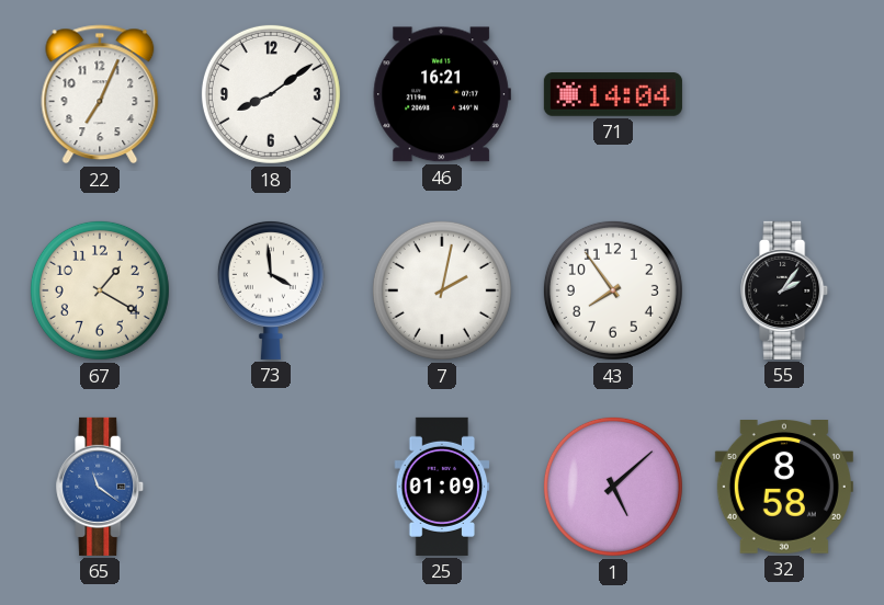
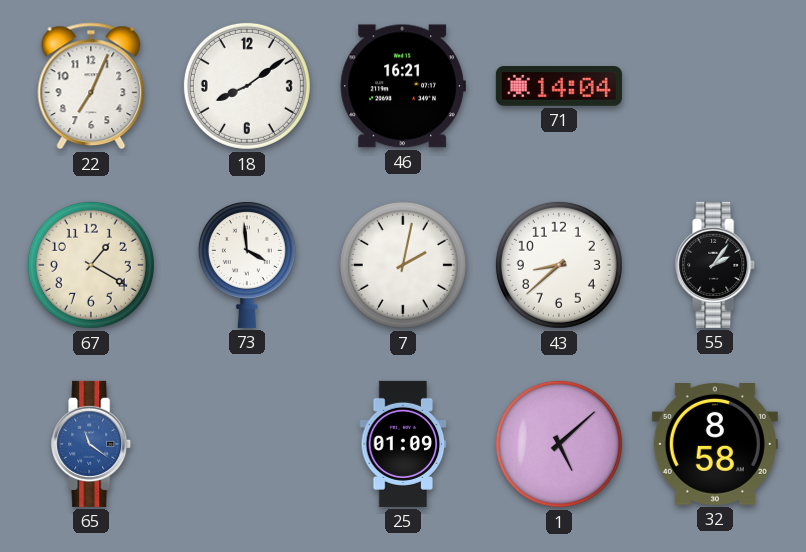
43: 7:54 -> 8:38
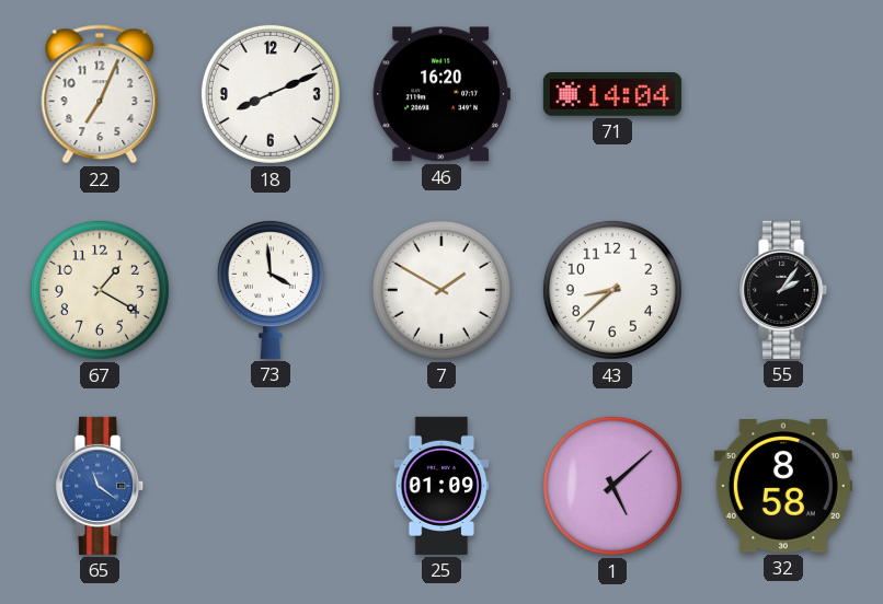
18: 8:09 -> 8:11
46: 16:21 -> 16:20
7: 2:02 -> 1:50
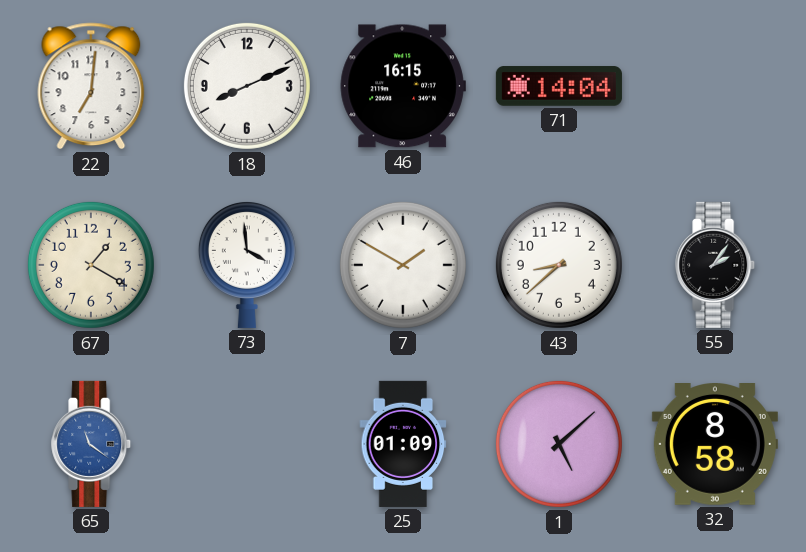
22: 7:04 -> 7:01
46: 16:20 -> 16:15
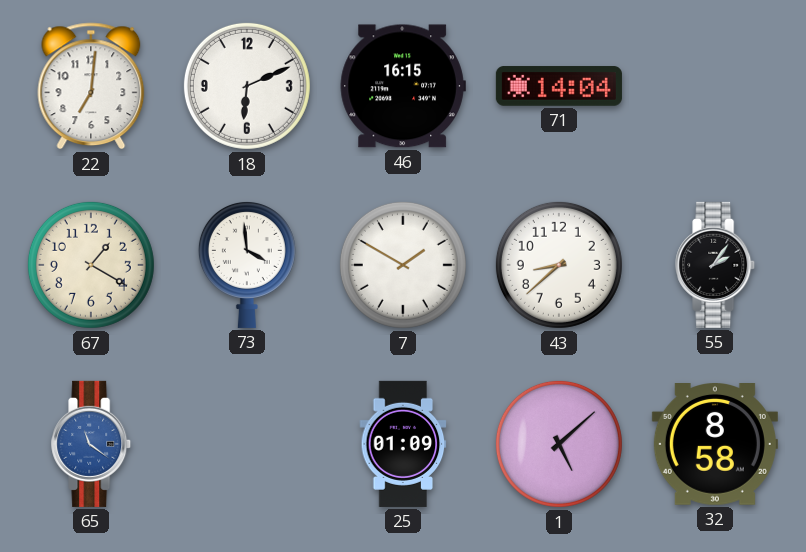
18: 8:11 -> 6:11
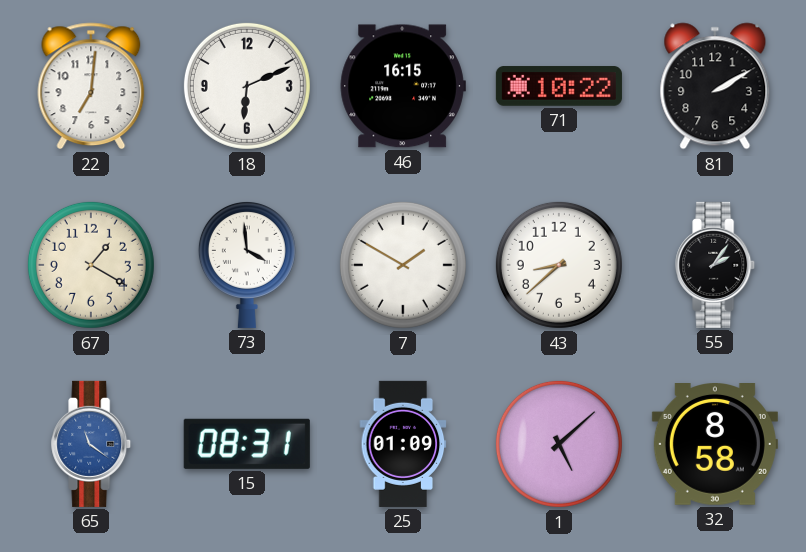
71: 14:04 -> 10:22
81: none -> 2:10
15: none -> 08:31
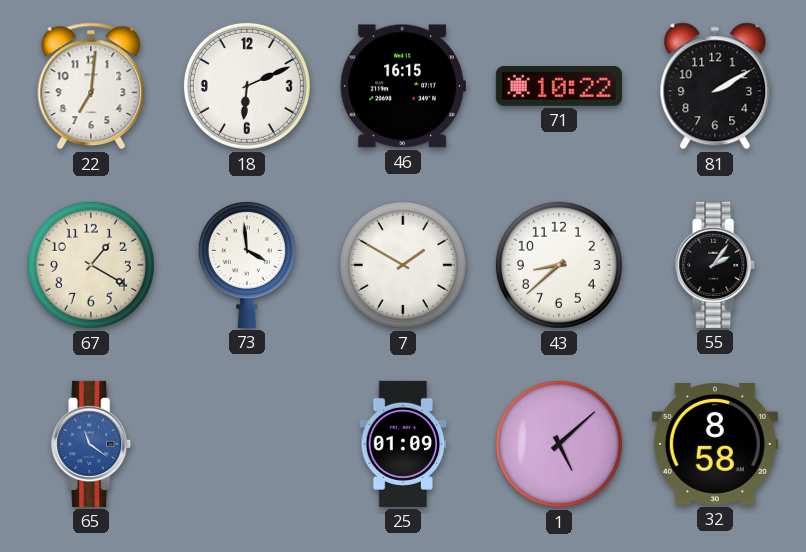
15: 08:31 -> none
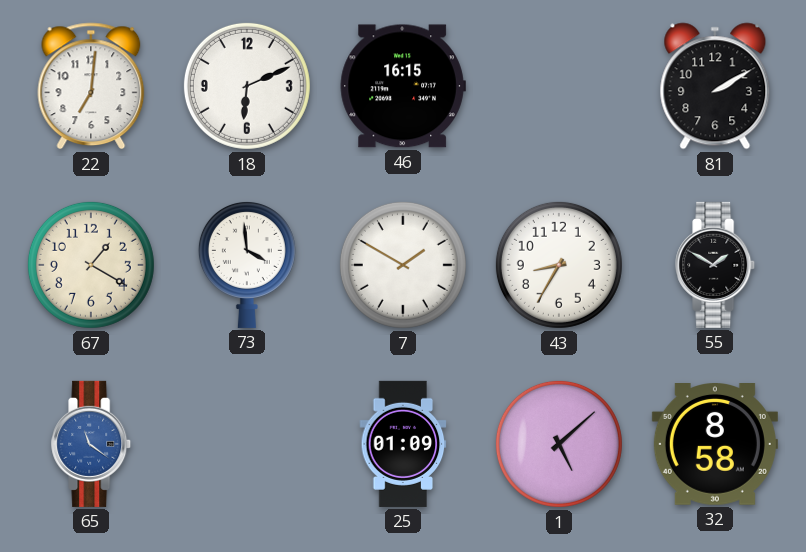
71: 10:22 -> none
43: 8:38 -> 8:35
55: 2:06 -> 1:50
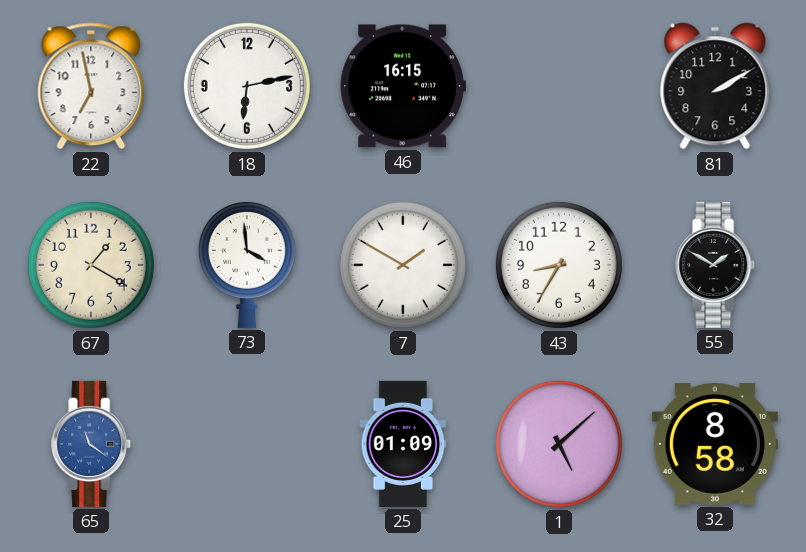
22: 7:01 -> 6:58
18: 6:11 -> 6:13
